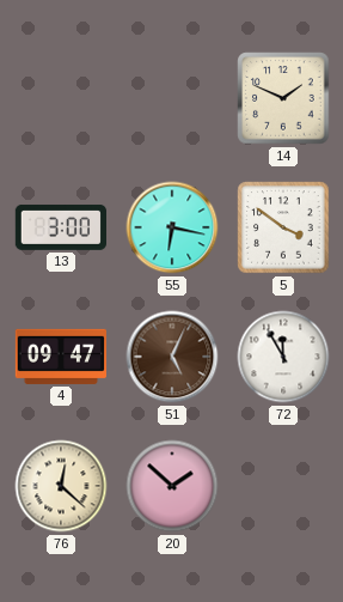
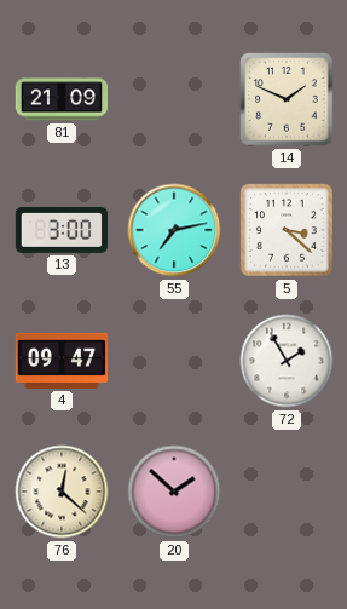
81: none -> 21:09
55: 6:17 -> 7:13
5: 3:51 -> 3:22
51: 5:04 -> none
72: 11:55 -> 1:55
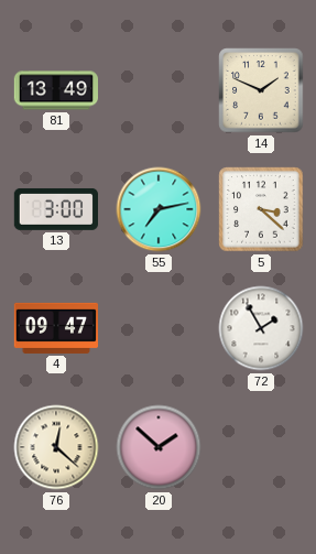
81: 21:09 -> 13:49
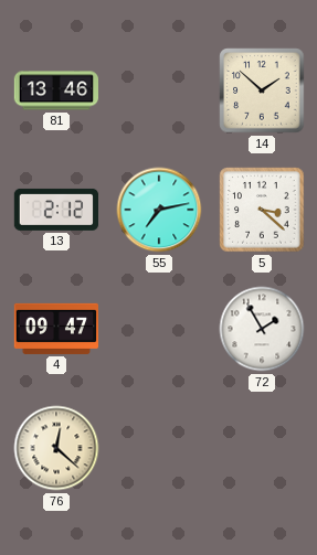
81: 13:49 -> 13:46
14: 1:49 -> 1:52
13: 3:00 -> 2:12
20: 1:52 -> none
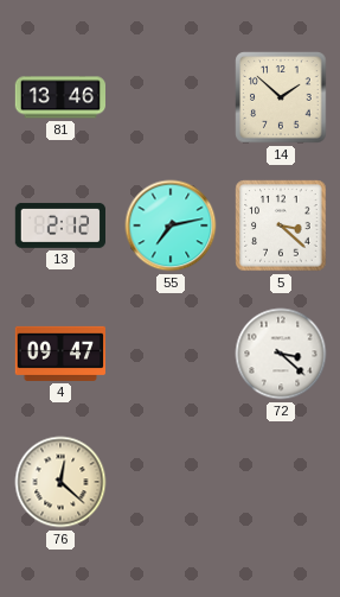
72: 1:55 -> 3:22
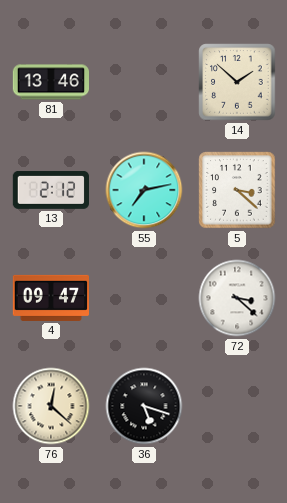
36: none -> 5:18
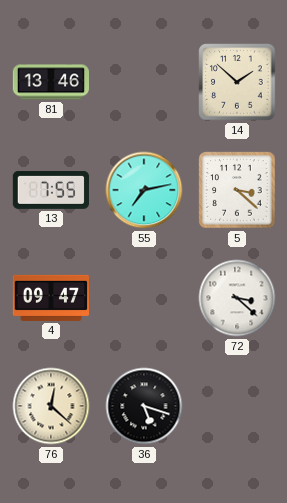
13: 2:12 -> 7:55
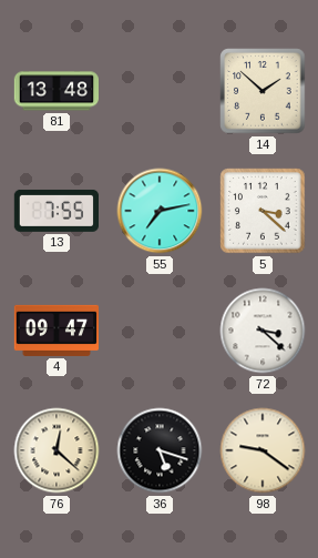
81: 13:46 -> 13:48
98: none -> 9:21
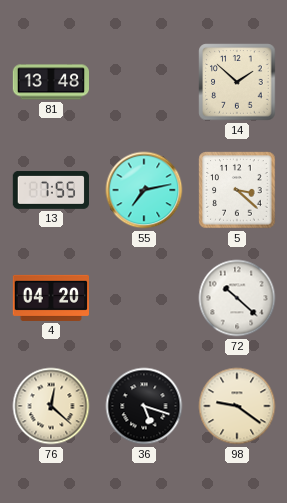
4: 09:47 -> 04:20
72: 3:22 -> 10:22
